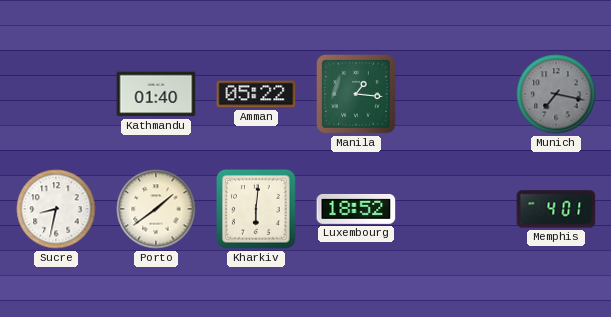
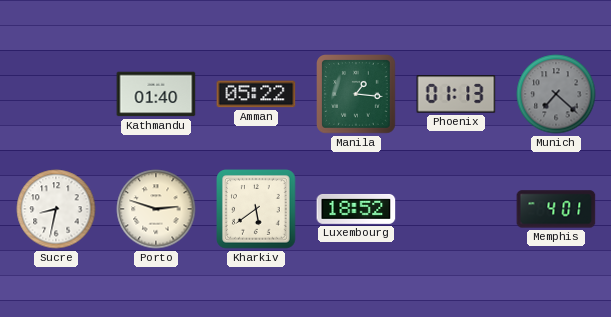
Phoenix: none -> 01:13
Munich: 7:17 -> 7:22
Porto: 1:39 -> 2:48
Kharkiv: 6:01 -> 5:39
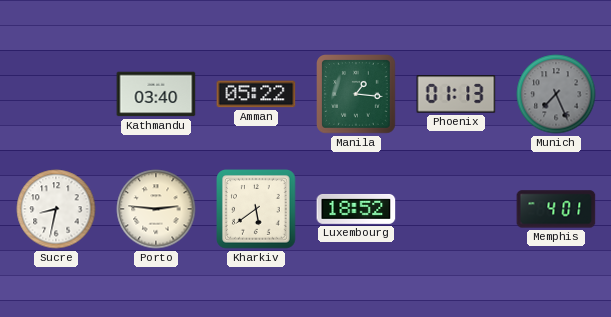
Kathmandu: 01:40 -> 03:40
Munich: 7:22 -> 7:26
Porto: 2:48 -> 2:46
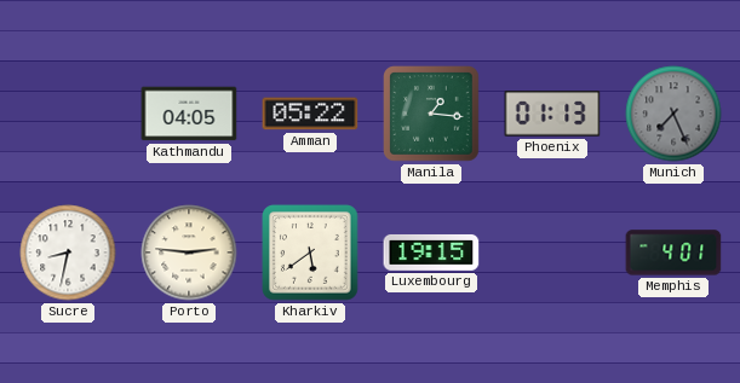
Kathmandu: 03:40 -> 04:05
Luxembourg: 18:52 -> 19:15
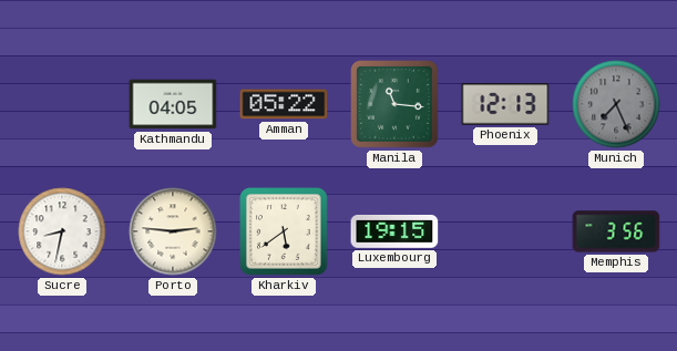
Manila: 1:16 -> 11:16
Phoenix: 01:13 -> 12:13
Memphis: 4:01 -> 3:56
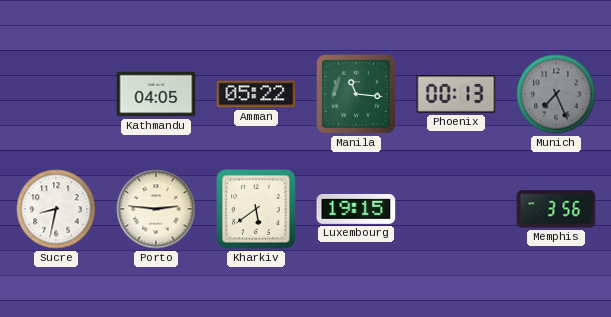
Phoenix: 12:13 -> 00:13
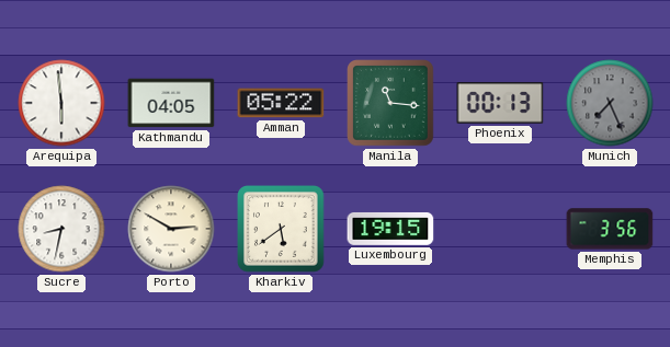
Arequipa: none -> 5:59
Porto: 2:46 -> 2:50
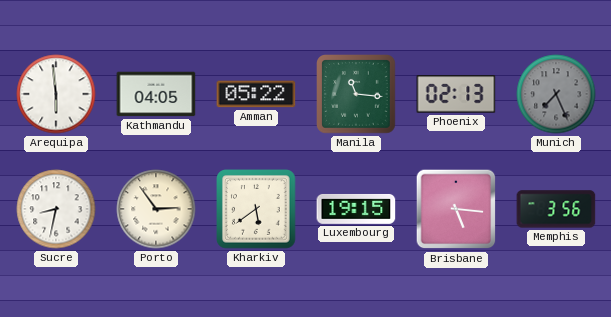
Phoenix: 00:13 -> 02:13
Porto: 2:50 -> 2:54
Brisbane: none -> 5:16
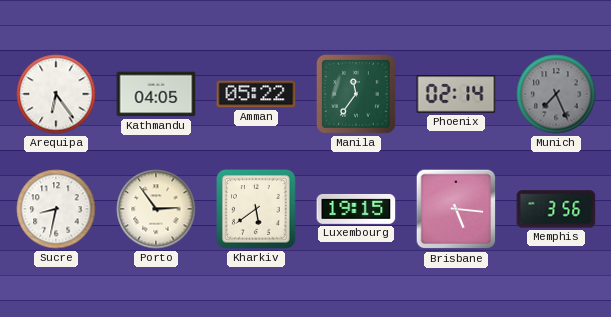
Arequipa: 5:59 -> 6:24
Manila: 11:16 -> 11:36
Phoenix: 02:13 -> 02:14
